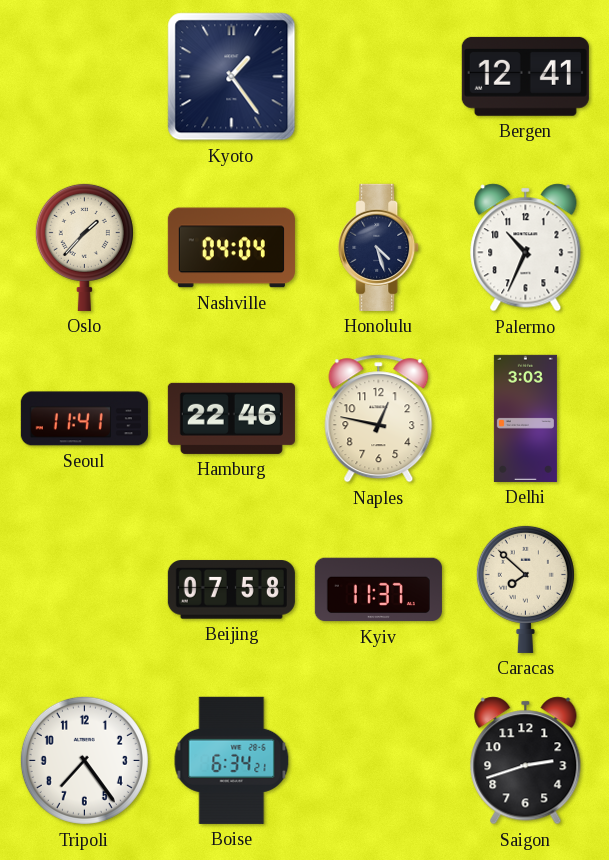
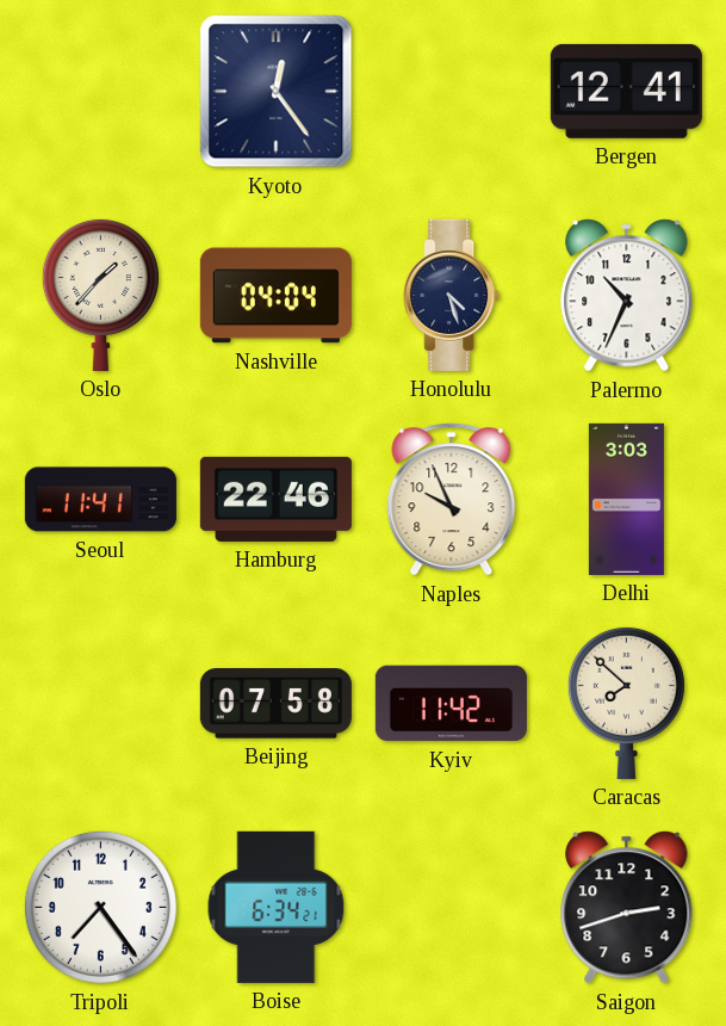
Kyoto: 1:24 -> 12:24
Naples: 12:47 -> 9:56
Kyiv: 11:37 -> 11:42
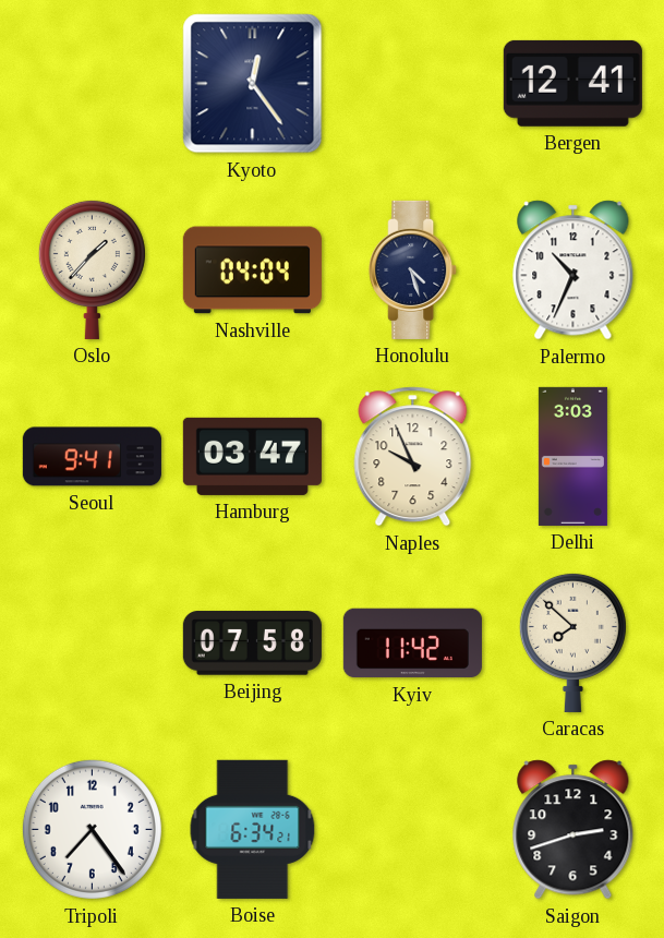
Seoul: 11:41 -> 9:41
Hamburg: 22:46 -> 03:47
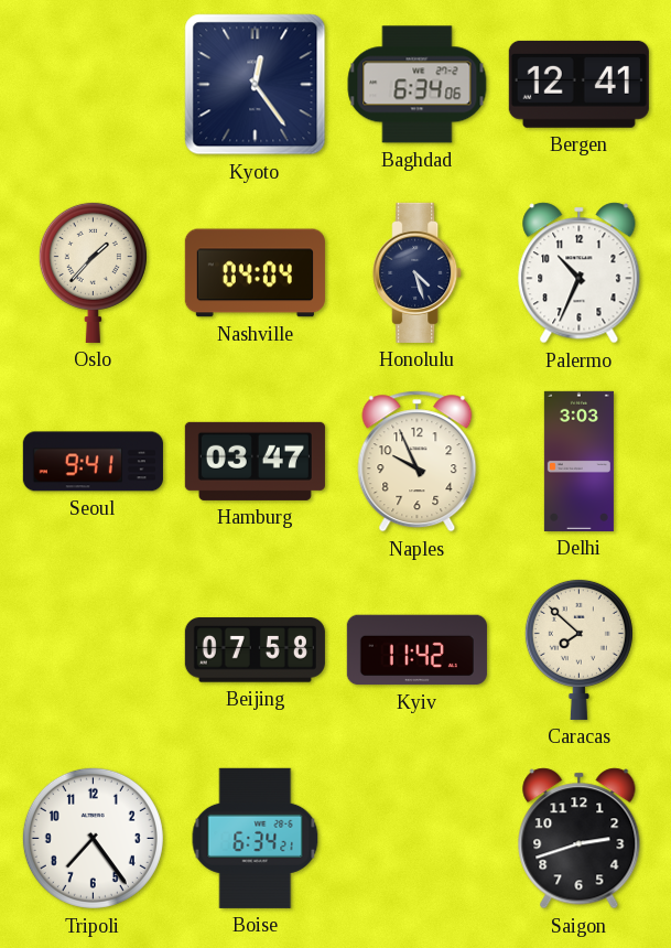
Baghdad: none -> 6:34
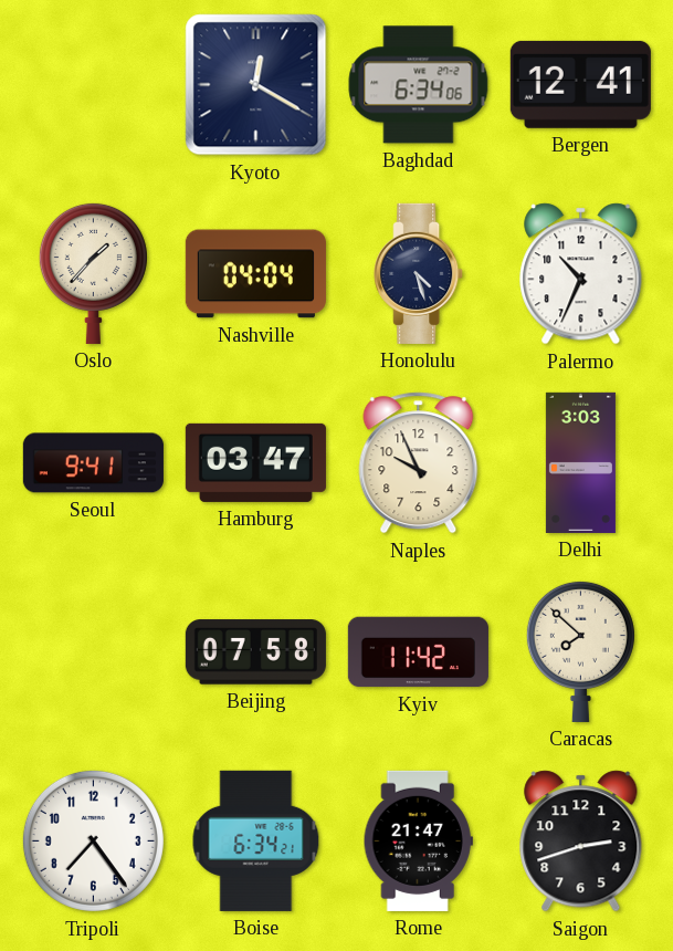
Kyoto: 12:24 -> 12:20
Rome: none -> 21:47
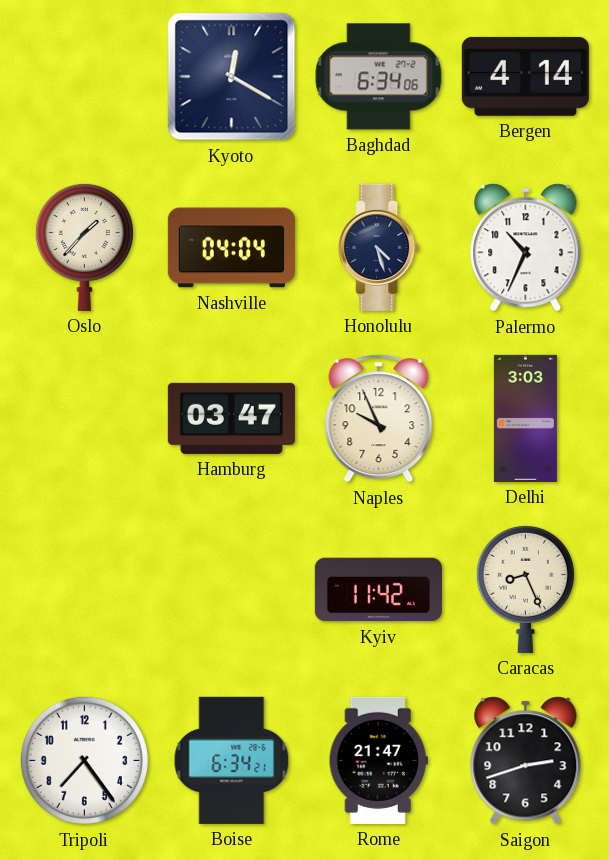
Bergen: 12:41 -> 4:14
Seoul: 9:41 -> none
Beijing: 07:58 -> none
Caracas: 7:52 -> 8:26
